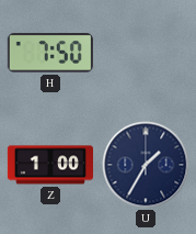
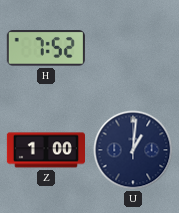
H: 7:50 -> 7:52
U: 1:35 -> 1:01
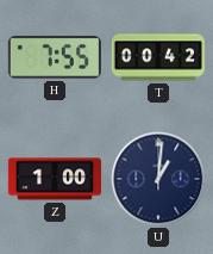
H: 7:52 -> 7:55
T: none -> 00:42
